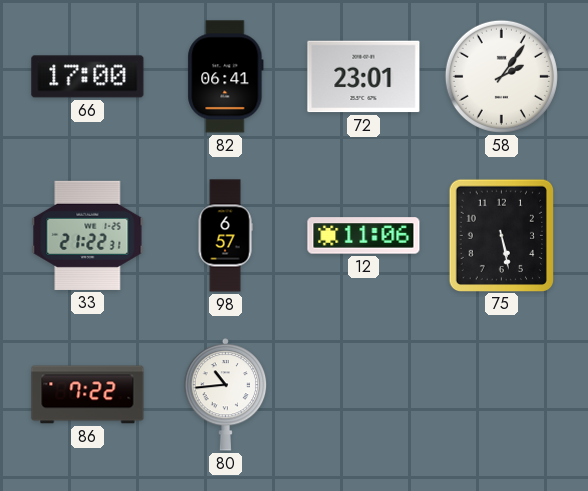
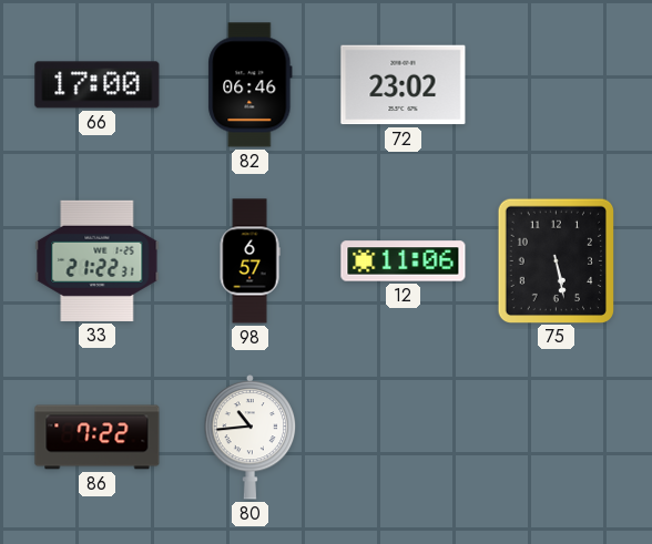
82: 06:41 -> 06:46
72: 23:01 -> 23:02
58: 2:06 -> none
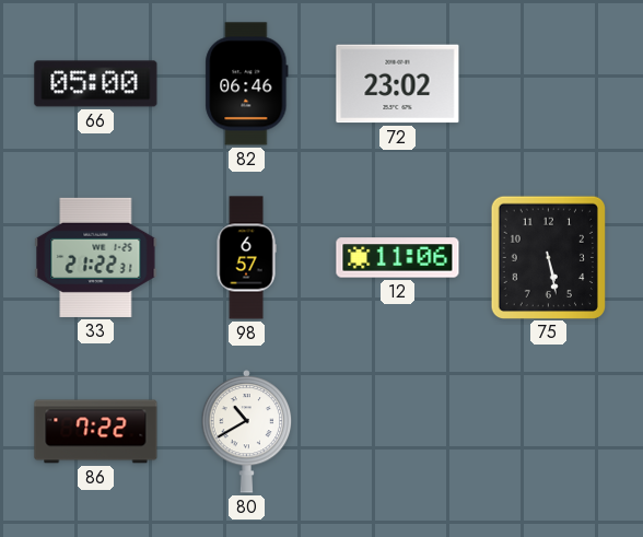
66: 17:00 -> 05:00
80: 10:44 -> 10:40
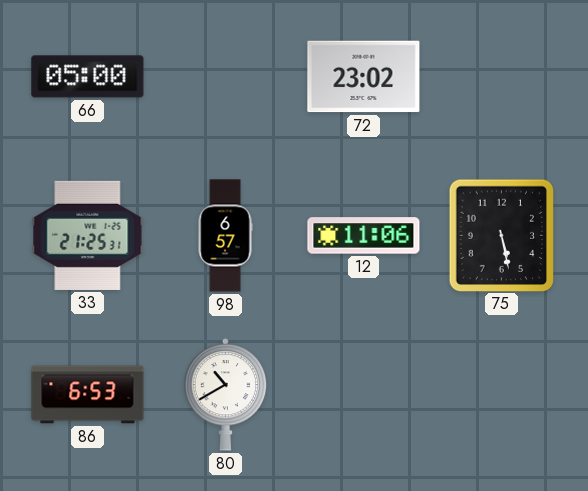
82: 06:46 -> none
33: 21:22 -> 21:25
86: 7:22 -> 6:53
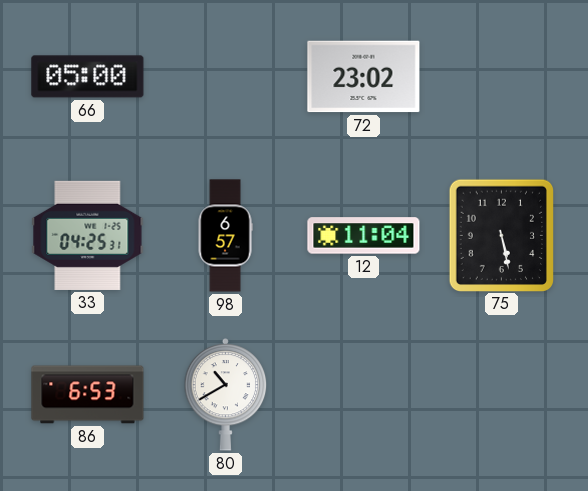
33: 21:25 -> 04:25
12: 11:06 -> 11:04
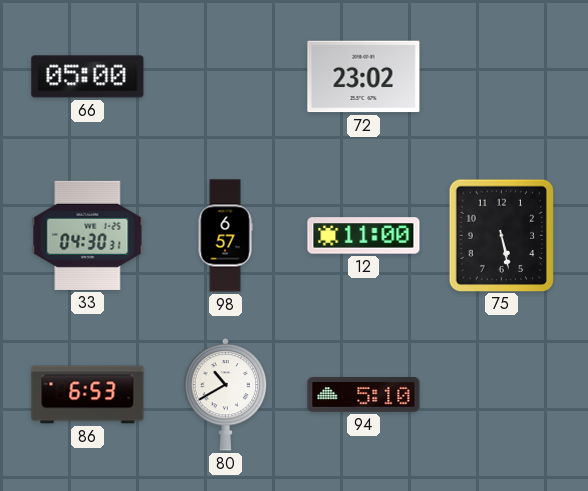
33: 04:25 -> 04:30
12: 11:04 -> 11:00
94: none -> 5:10
